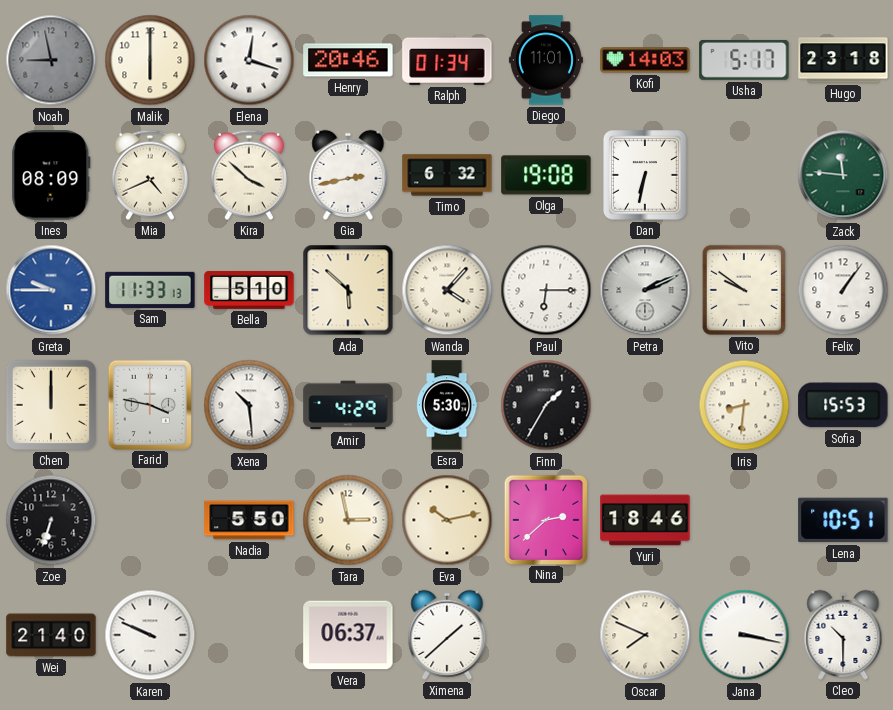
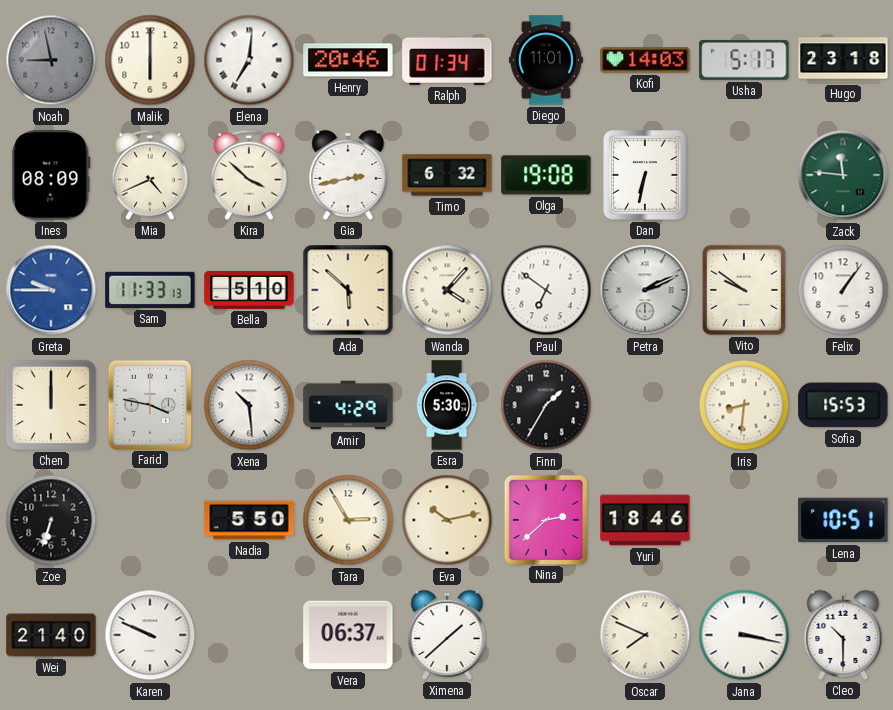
Elena: 12:18 -> 7:01
Paul: 6:15 -> 6:51
Tara: 2:58 -> 2:55
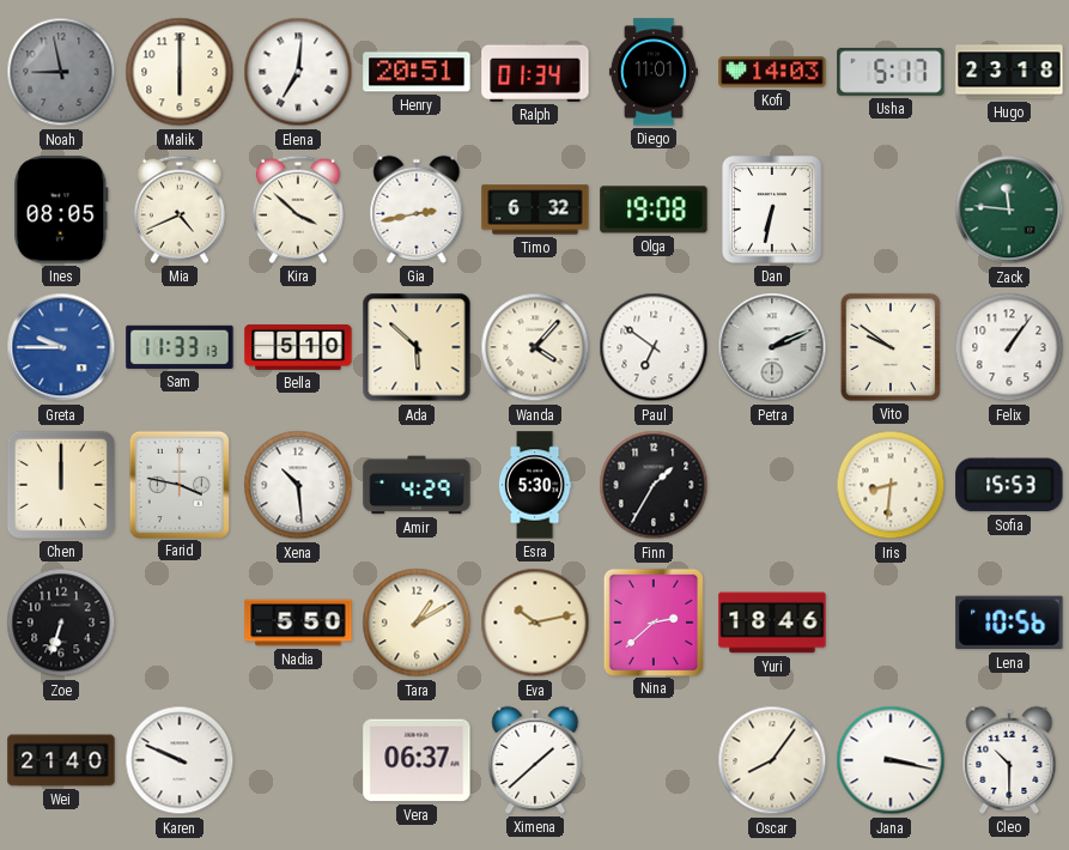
Henry: 20:46 -> 20:51
Ines: 08:09 -> 08:05
Tara: 2:55 -> 1:10
Lena: 10:51 -> 10:56
Oscar: 7:49 -> 8:06
